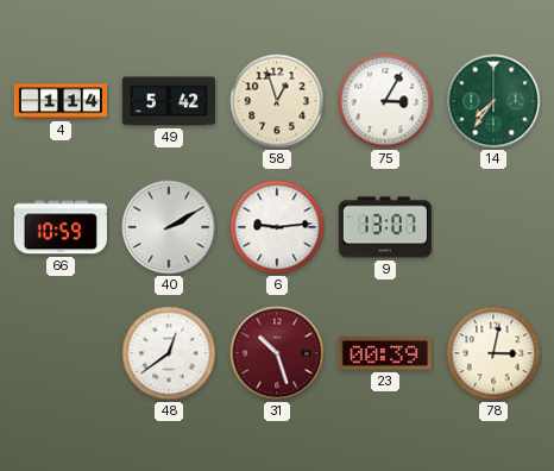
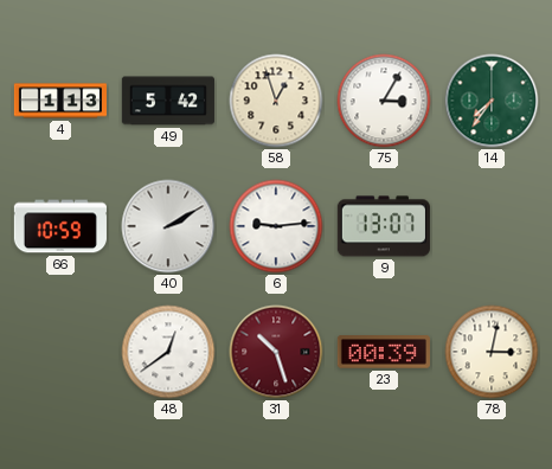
4: 1:14 -> 1:13
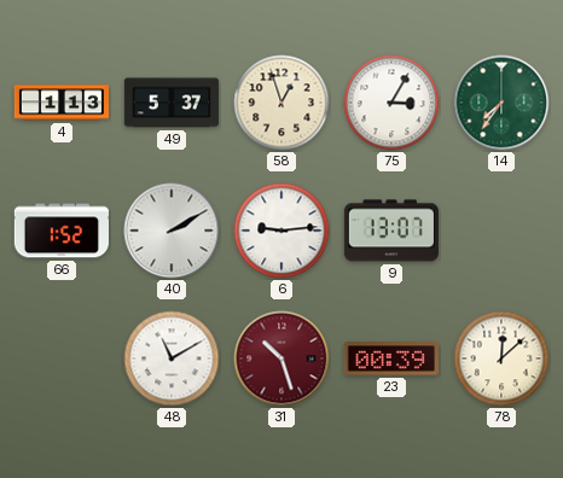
49: 5:42 -> 5:37
66: 10:59 -> 1:52
48: 12:39 -> 11:10
78: 3:02 -> 12:08
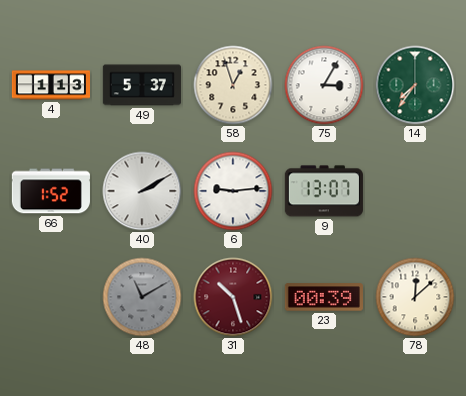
48 dial: white -> grey
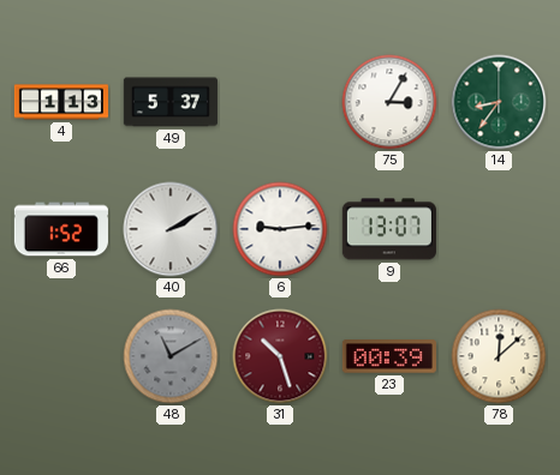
58: 12:57 -> none
14: 7:36 -> 8:36
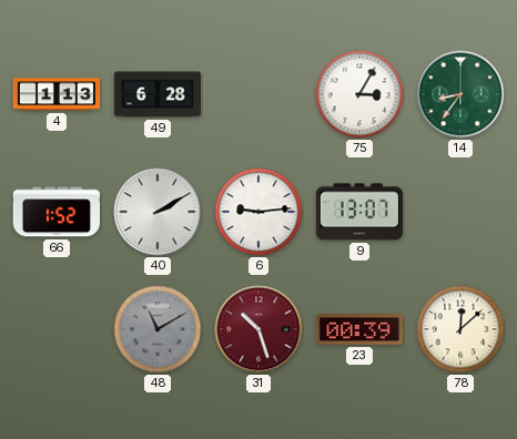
49: 5:37 -> 6:28
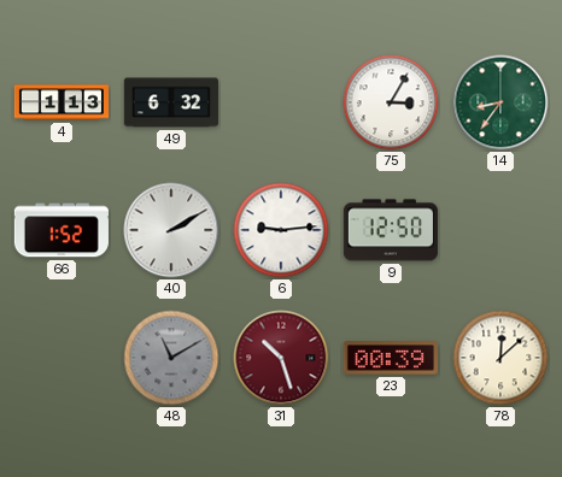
49: 6:28 -> 6:32
9: 13:07 -> 12:50
